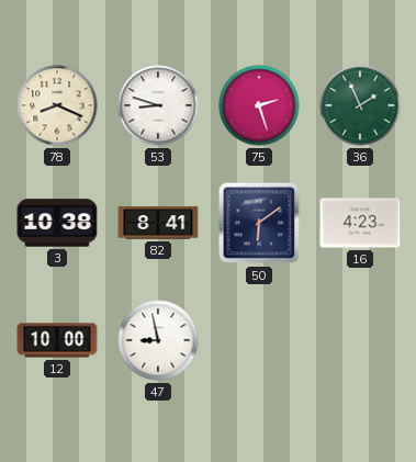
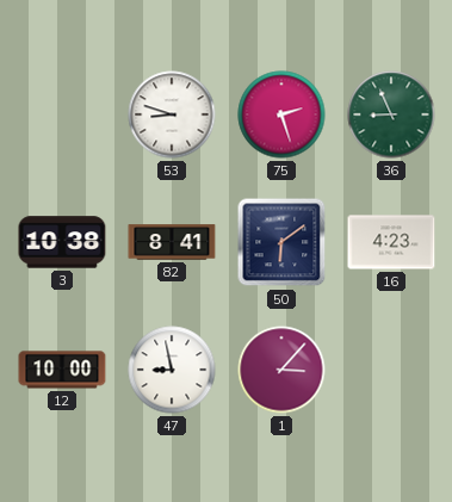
78: 8:19 -> none
36: 1:56 -> 8:56
1: none -> 3:07
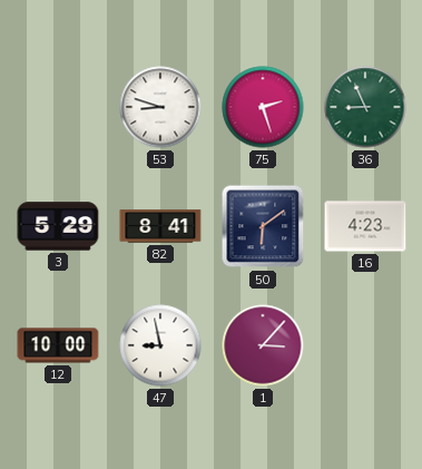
3: 10:38 -> 5:29
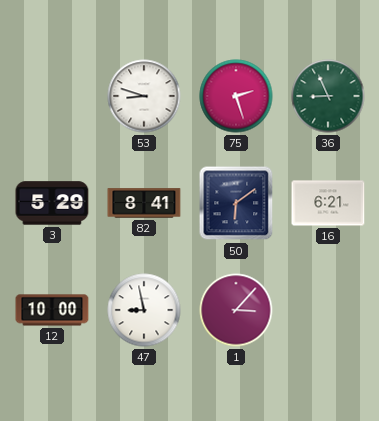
16: 4:23 -> 6:21
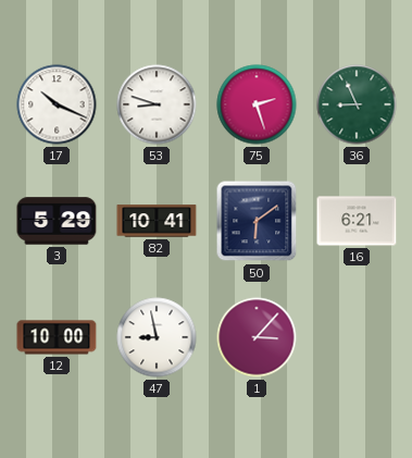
17: none -> 10:19
82: 8:41 -> 10:41
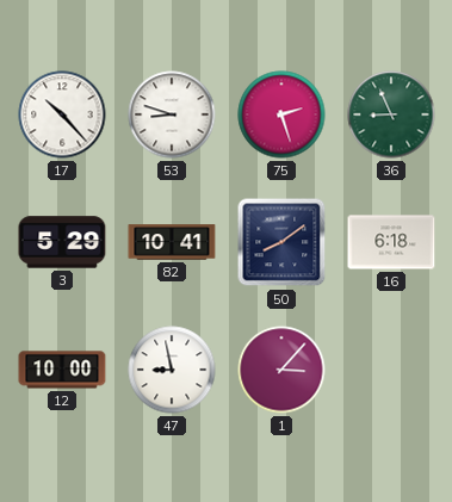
17: 10:19 -> 10:23
50: 6:09 -> 8:09
16: 6:21 -> 6:18
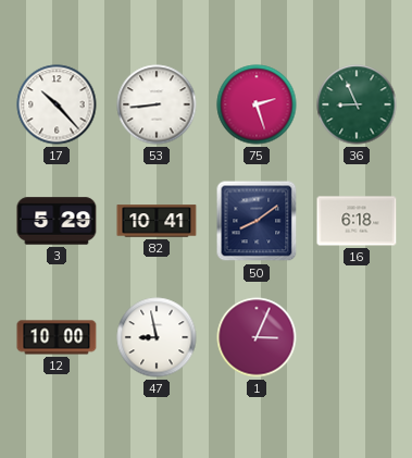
53: 8:48 -> 8:44
1: 3:07 -> 3:04
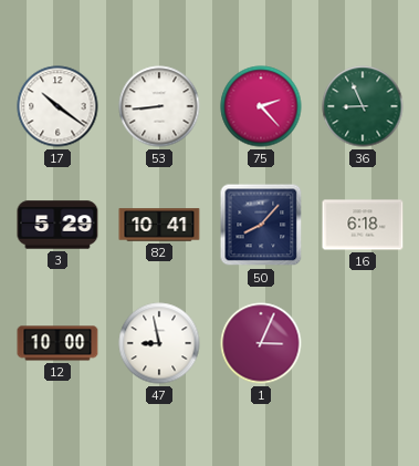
17: 10:23 -> 10:21
75: 2:27 -> 2:23
50: 8:09 -> 8:07
